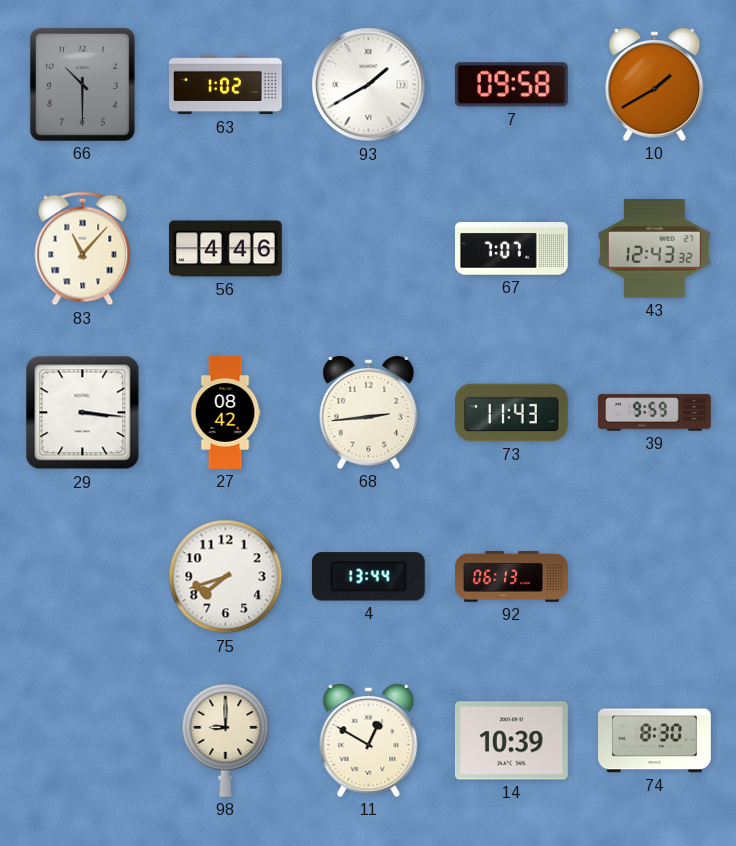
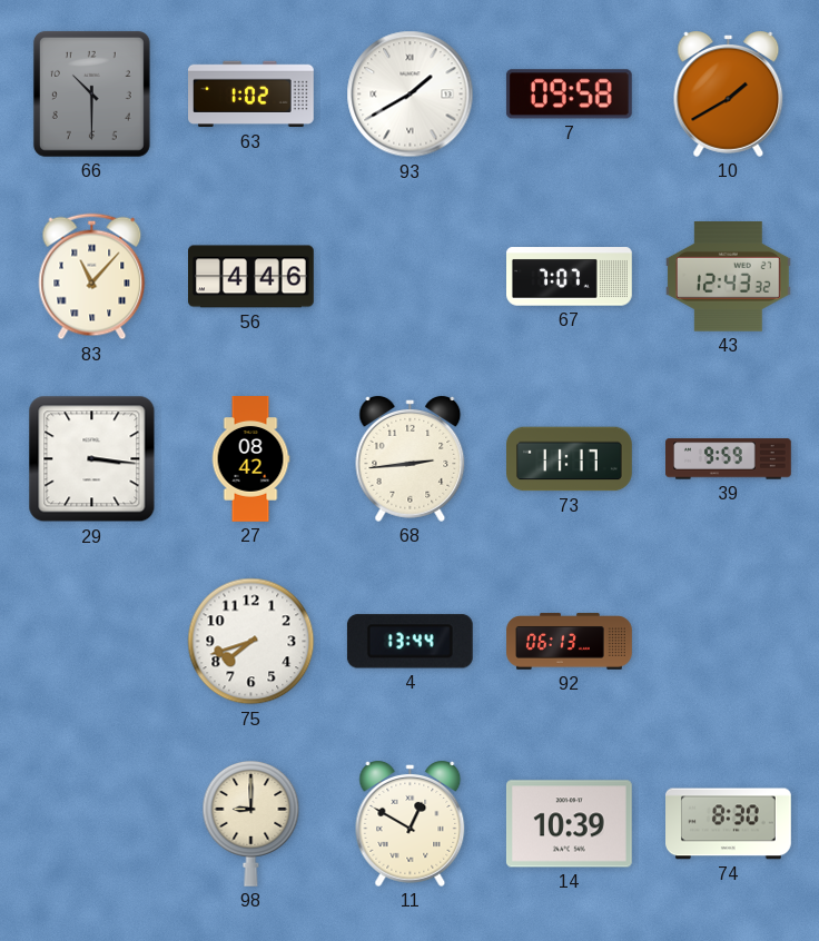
73: 11:43 -> 11:17
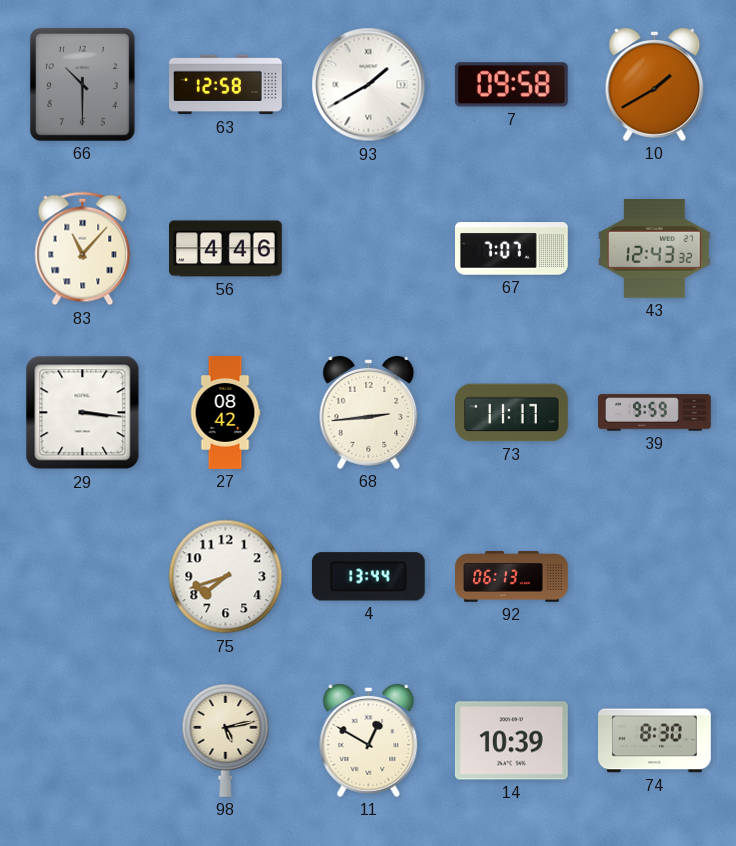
63: 1:02 -> 12:58
98: 9:00 -> 5:13
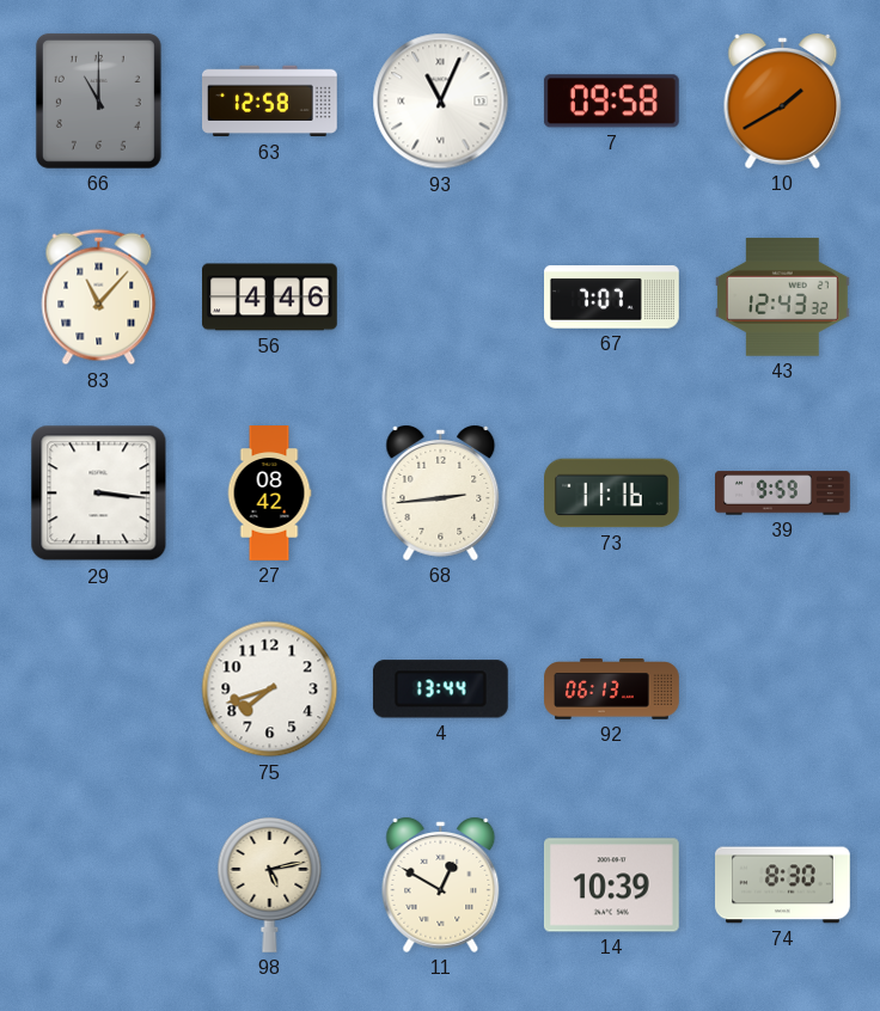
66: 10:30 -> 11:00
93: 1:40 -> 11:04
73: 11:17 -> 11:16
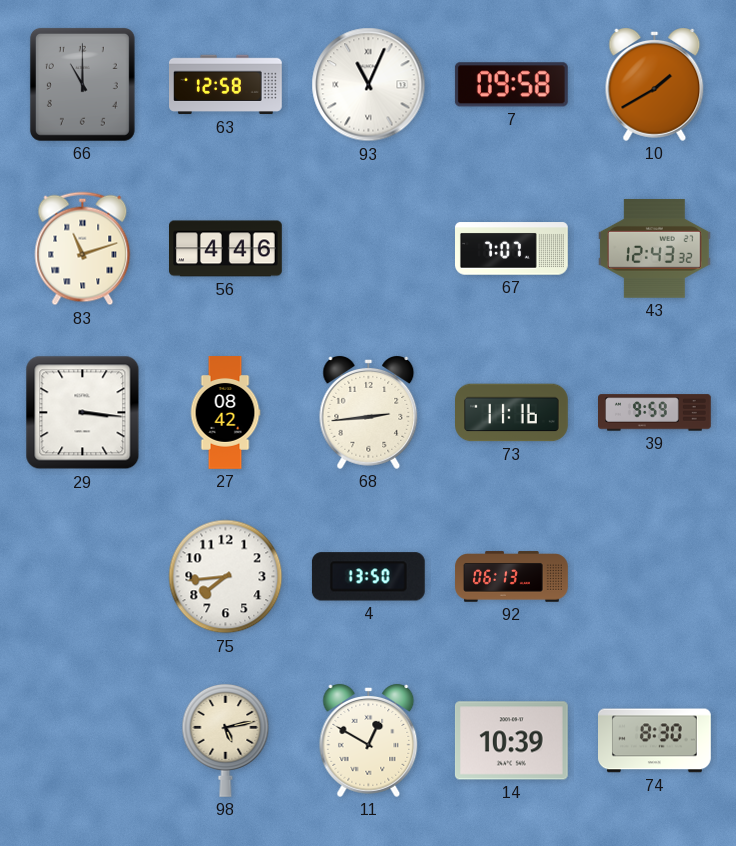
83: 11:07 -> 11:12
75: 7:42 -> 7:44
4: 13:44 -> 13:50
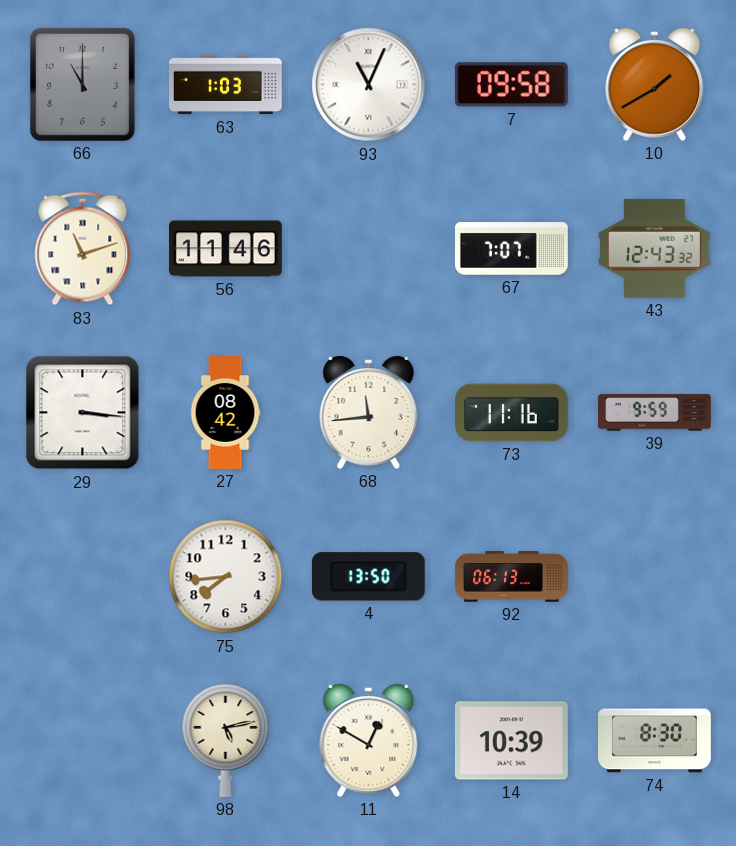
63: 12:58 -> 1:03
56: 4:46 -> 11:46
68: 2:44 -> 11:44
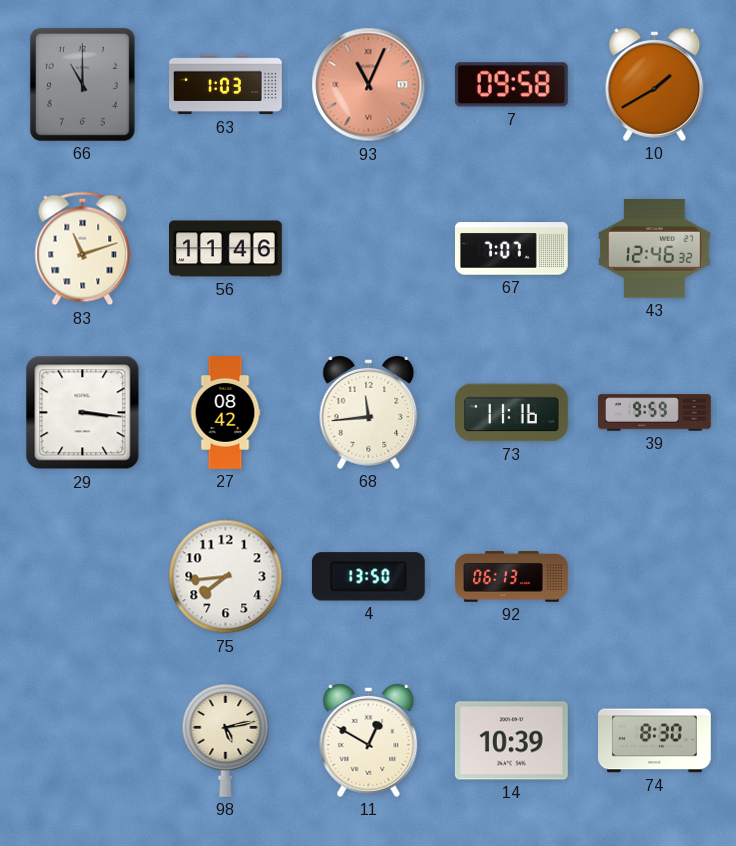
93 dial: white -> salmon
43: 12:43 -> 12:46
